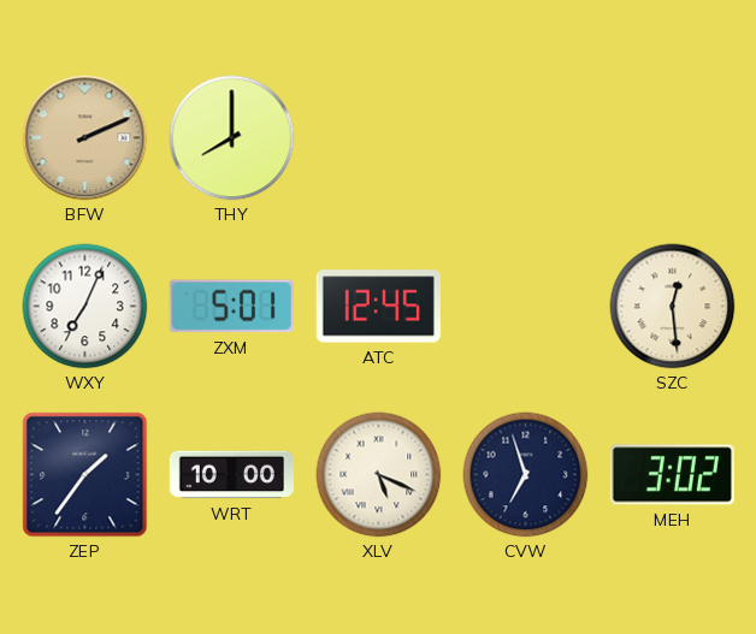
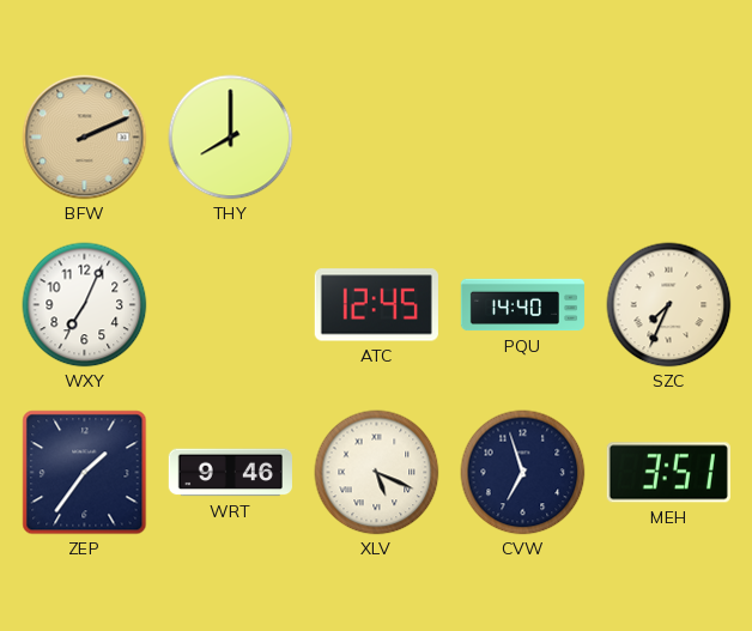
ZXM: 5:01 -> none
PQU: none -> 14:40
SZC: 12:29 -> 7:34
WRT: 10:00 -> 9:46
MEH: 3:02 -> 3:51
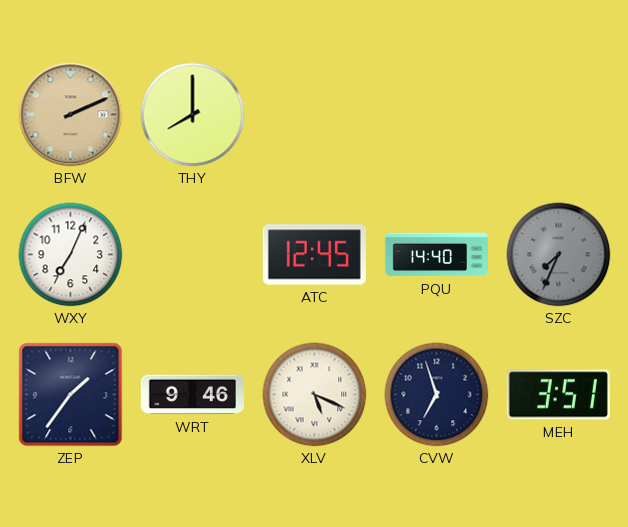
SZC dial: cream -> grey
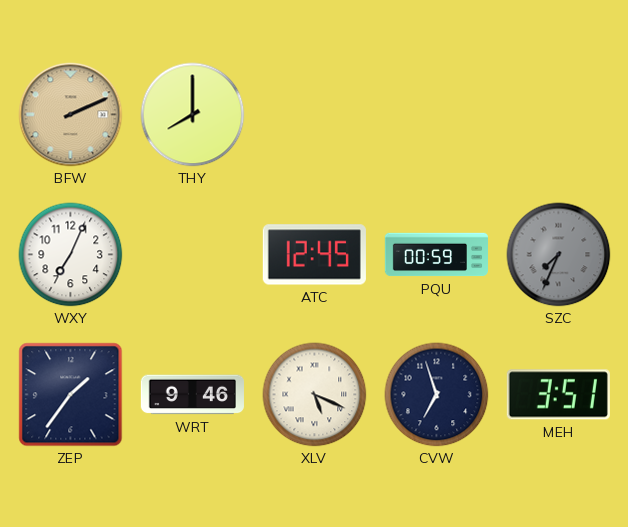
PQU: 14:40 -> 00:59
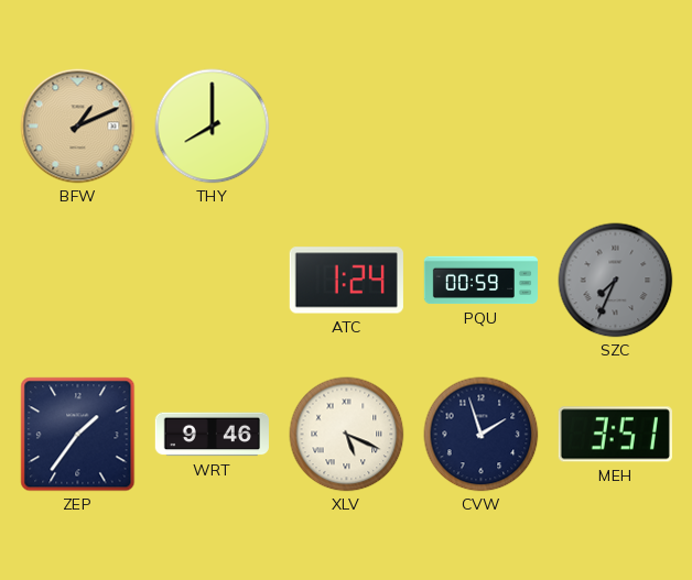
BFW: 2:11 -> 1:11
WXY: 7:04 -> none
ATC: 12:45 -> 1:24
CVW: 6:57 -> 1:57
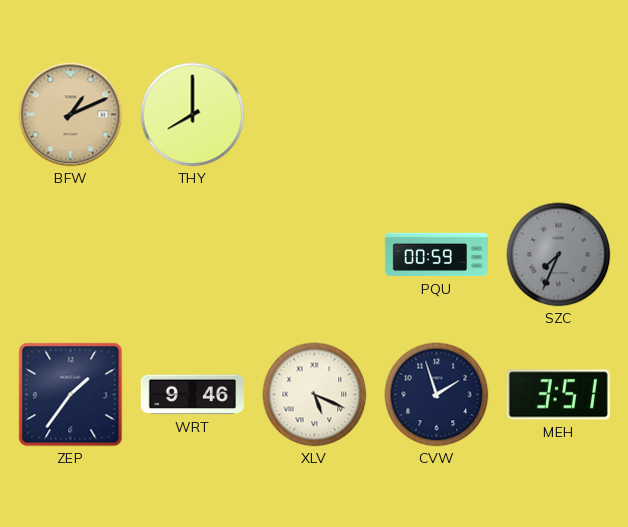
ATC: 1:24 -> none
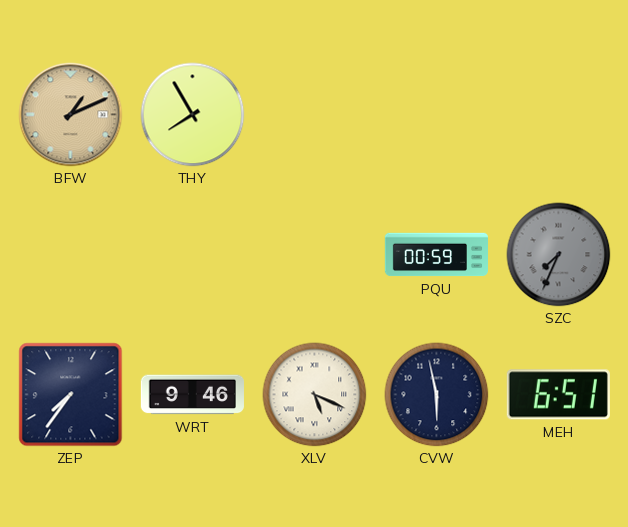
THY: 8:00 -> 7:55
ZEP: 1:36 -> 7:36
CVW: 1:57 -> 5:58
MEH: 3:51 -> 6:51
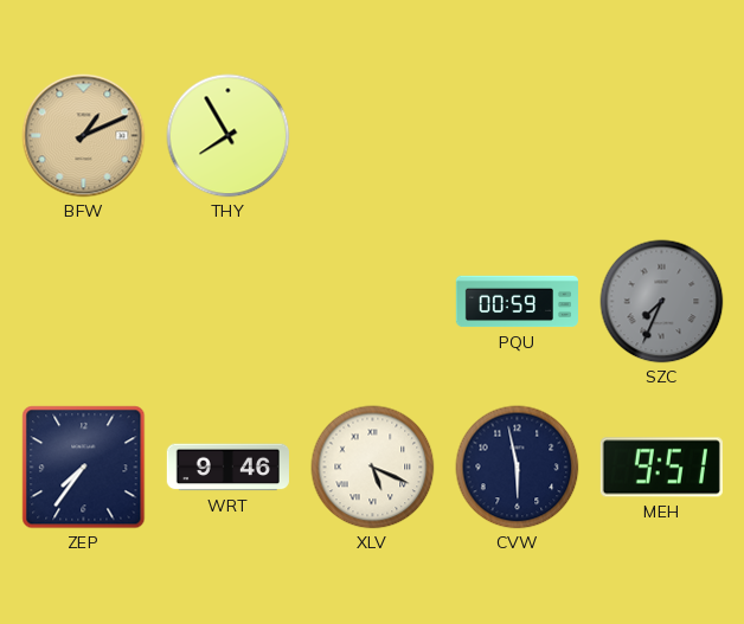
MEH: 6:51 -> 9:51
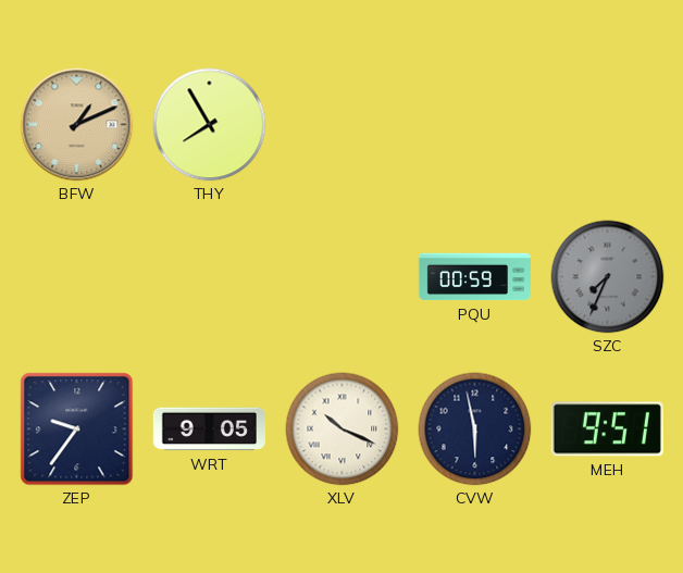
ZEP: 7:36 -> 9:36
WRT: 9:46 -> 9:05
XLV: 5:19 -> 10:19
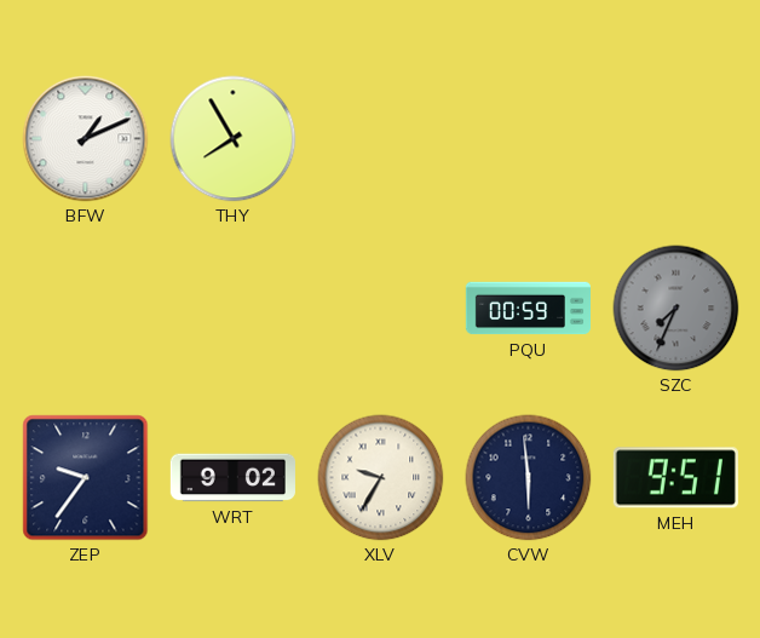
BFW dial: champagne -> white
WRT: 9:05 -> 9:02
XLV: 10:19 -> 9:35
CVW: 5:58 -> 5:59
